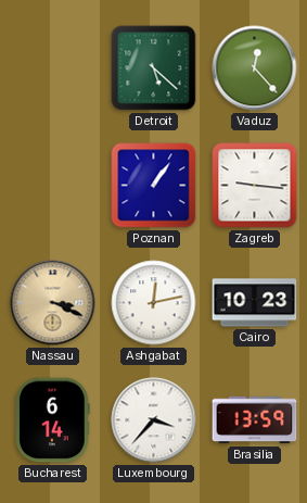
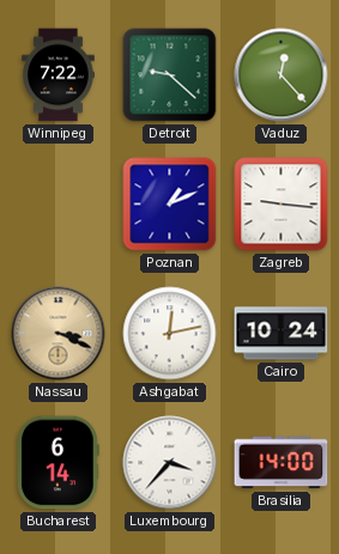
Winnipeg: none -> 7:22
Detroit: 5:22 -> 9:22
Poznan: 1:06 -> 1:11
Cairo: 10:23 -> 10:24
Brasilia: 13:59 -> 14:00
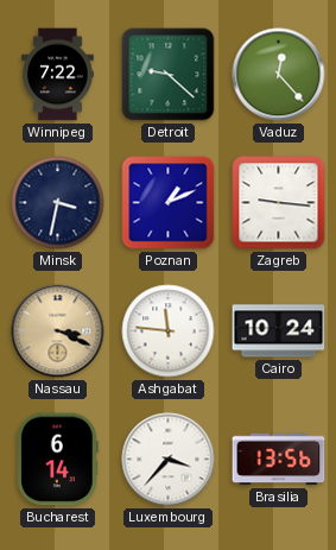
Minsk: none -> 3:32
Ashgabat: 12:13 -> 11:46
Brasilia: 14:00 -> 13:56
